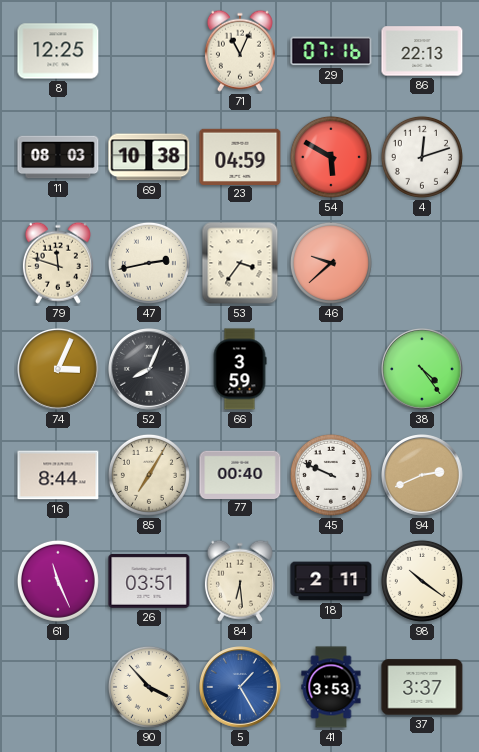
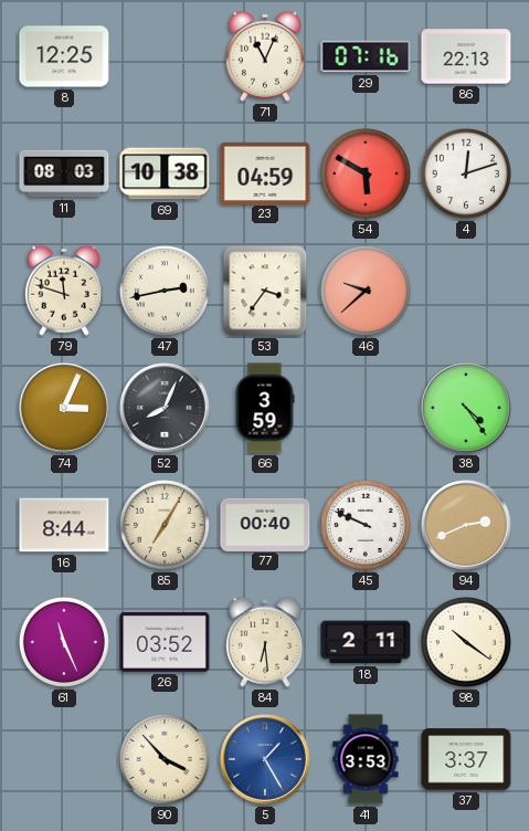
26: 03:51 -> 03:52
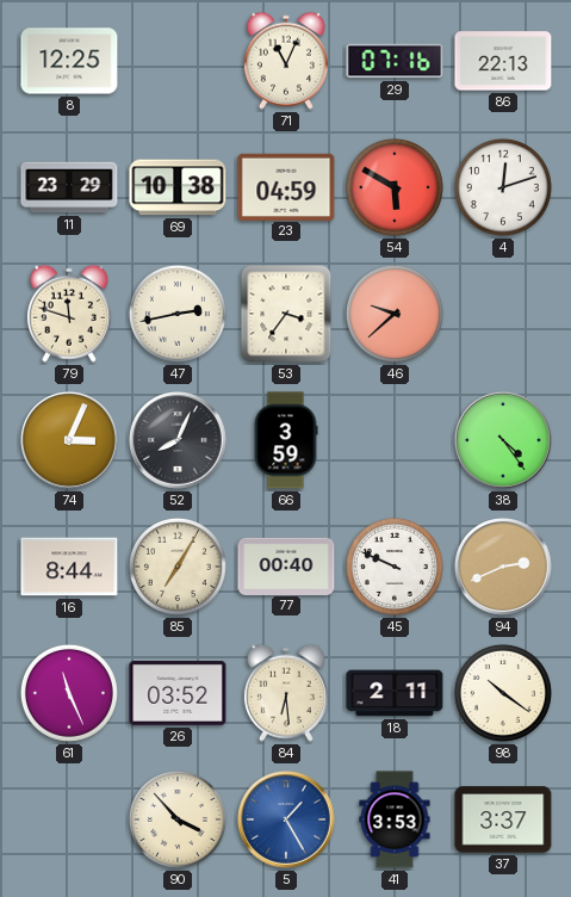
11: 08:03 -> 23:29
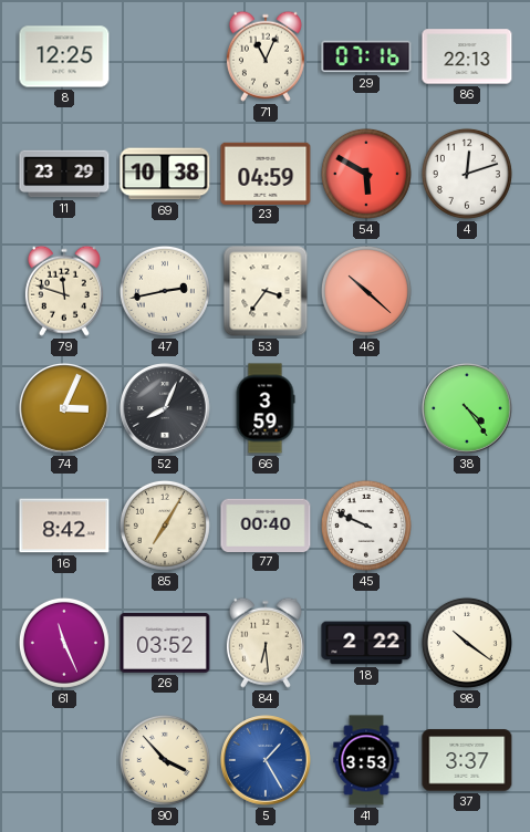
46: 9:38 -> 10:22
16: 8:44 -> 8:42
94: 2:41 -> none
18: 2:11 -> 2:22
